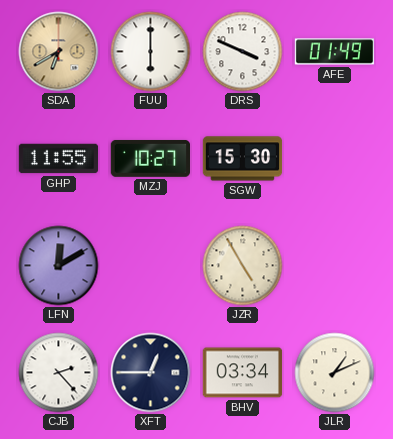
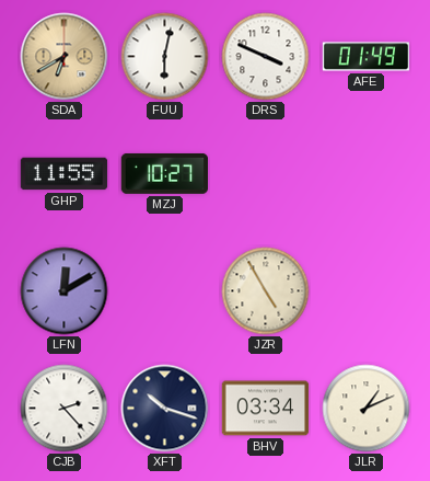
FUU: 6:00 -> 6:02
SGW: 15:30 -> none
XFT: 12:45 -> 10:18
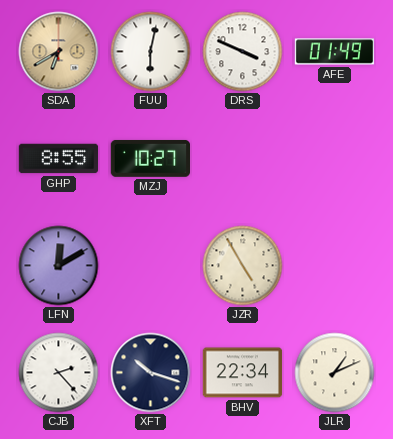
GHP: 11:55 -> 8:55
BHV: 03:34 -> 22:34
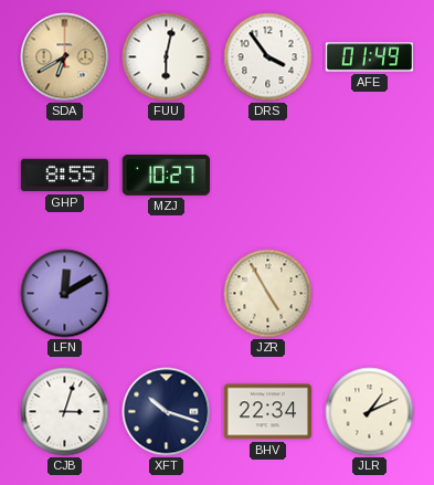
DRS: 3:49 -> 3:54
CJB: 2:23 -> 3:03
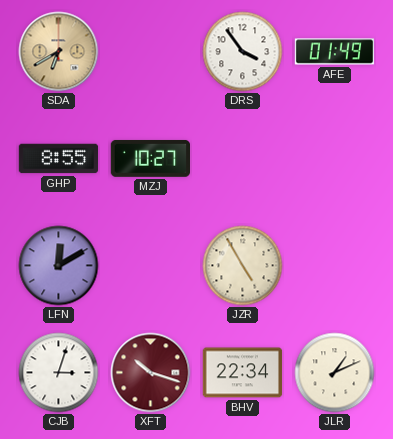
FUU: 6:02 -> none
XFT dial: navy -> burgundy
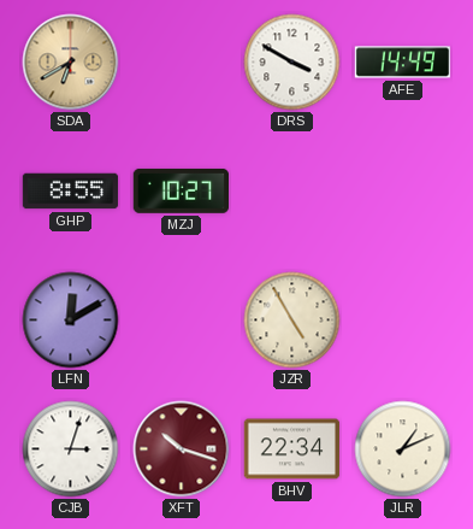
DRS: 3:54 -> 3:50
AFE: 01:49 -> 14:49
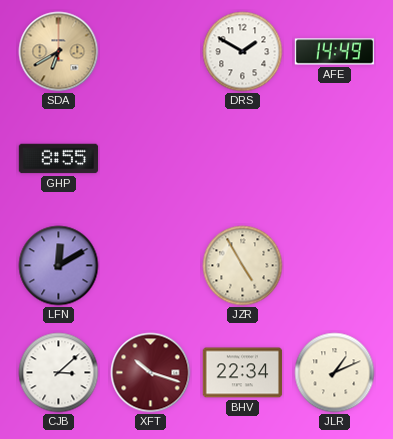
DRS: 3:50 -> 1:50
MZJ: 10:27 -> none
CJB: 3:03 -> 3:08
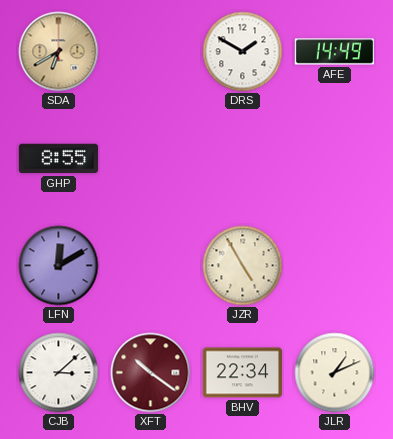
XFT: 10:18 -> 10:21
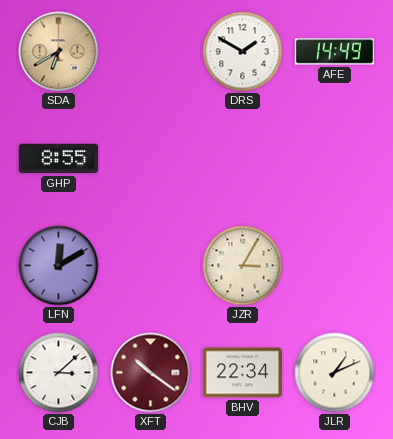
JZR: 4:55 -> 3:05
